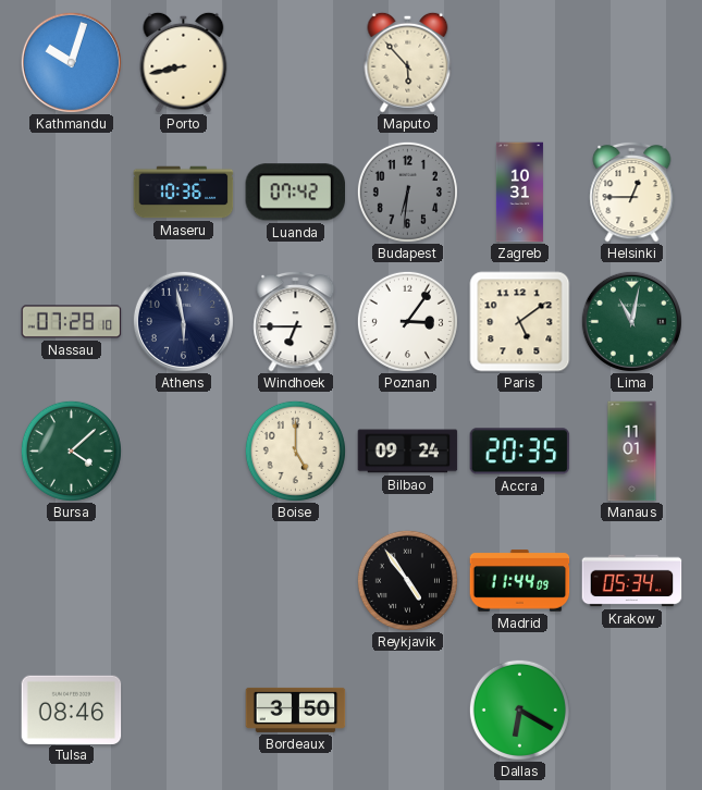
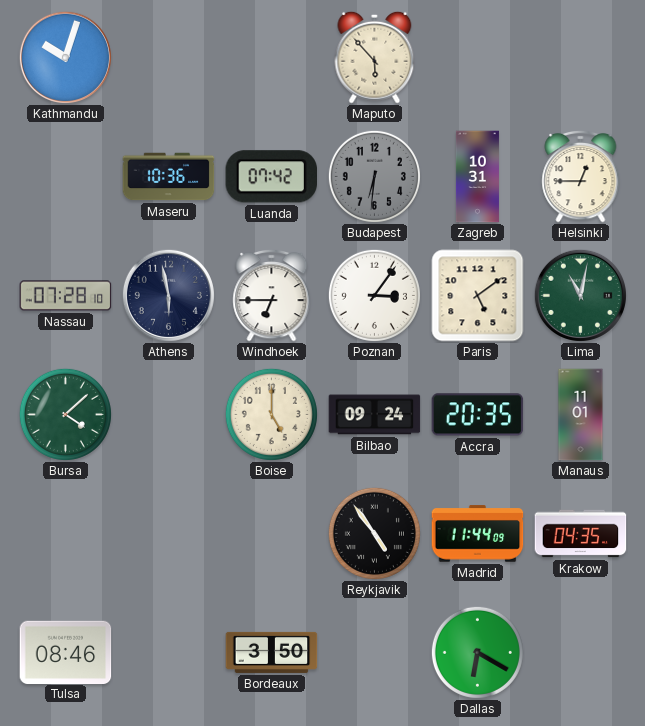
Porto: 8:43 -> none
Krakow: 05:34 -> 04:35
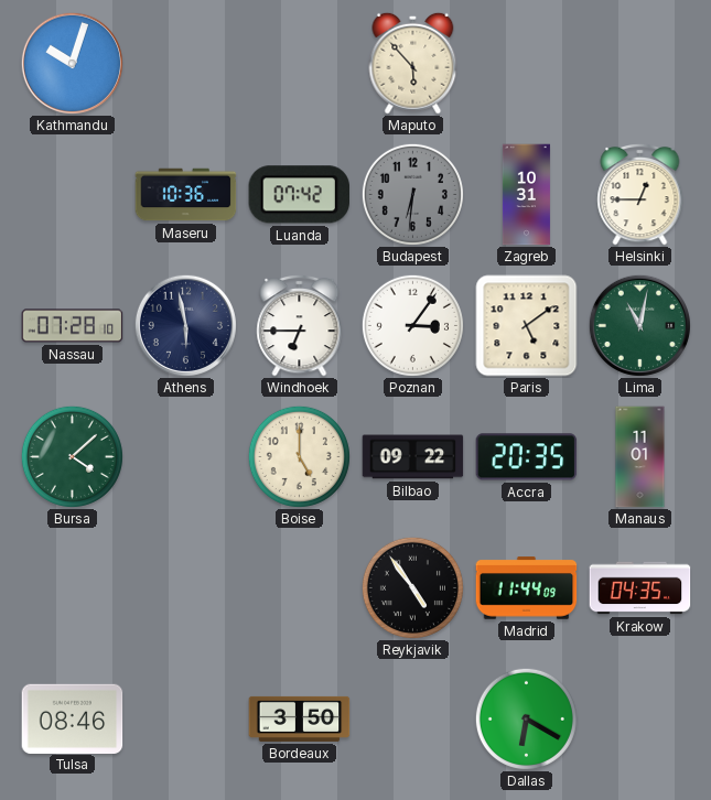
Bilbao: 09:24 -> 09:22
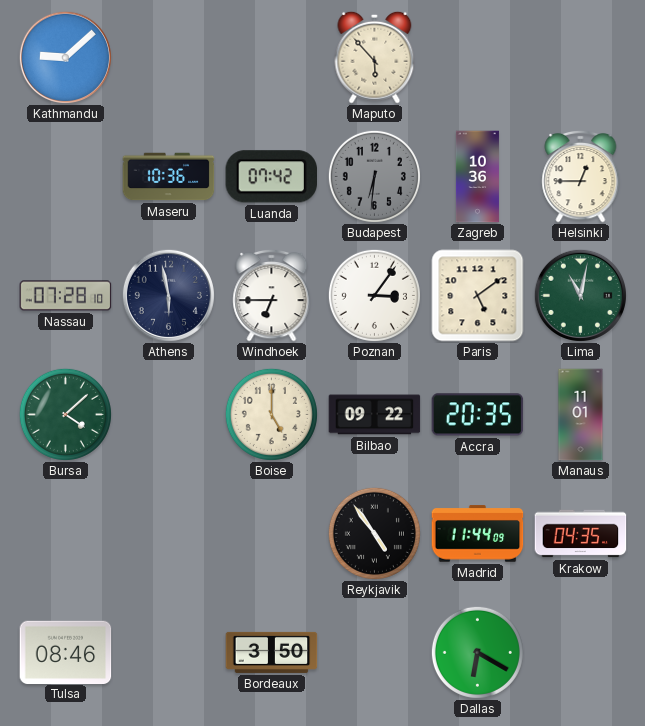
Kathmandu: 10:03 -> 9:08
Zagreb: 10:31 -> 10:36
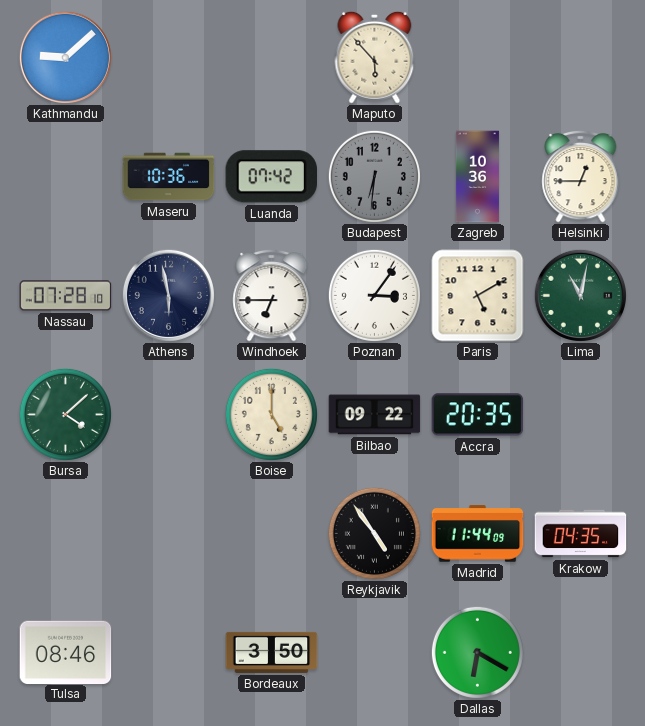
Paris: 5:09 -> 5:10
Manaus: 11:01 -> none
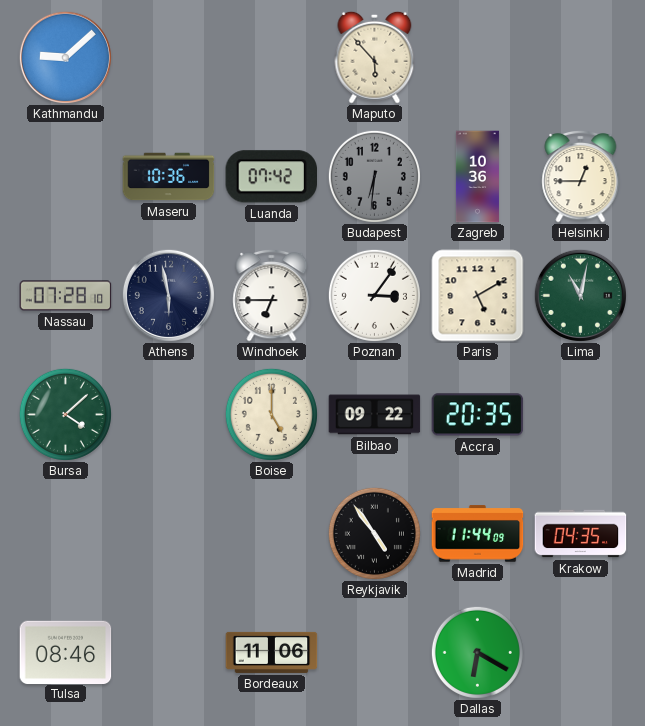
Bordeaux: 3:50 -> 11:06
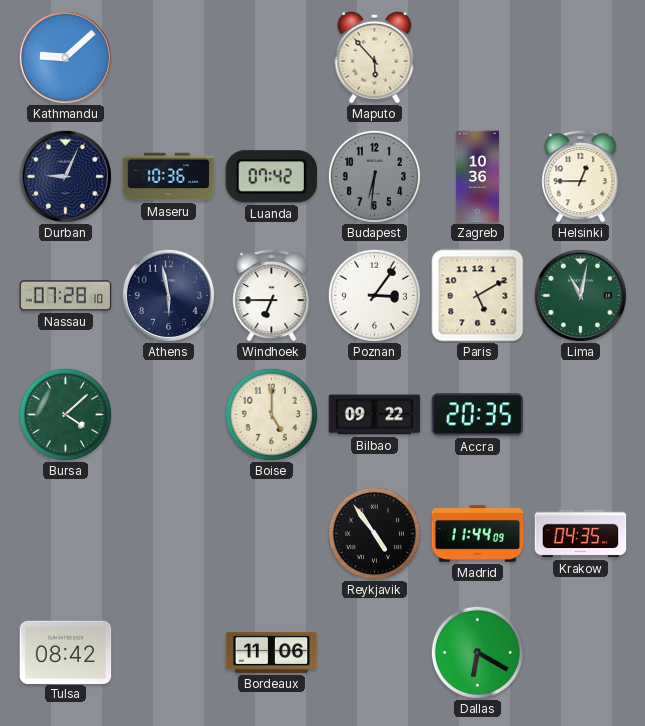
Durban: none -> 9:04
Tulsa: 08:46 -> 08:42
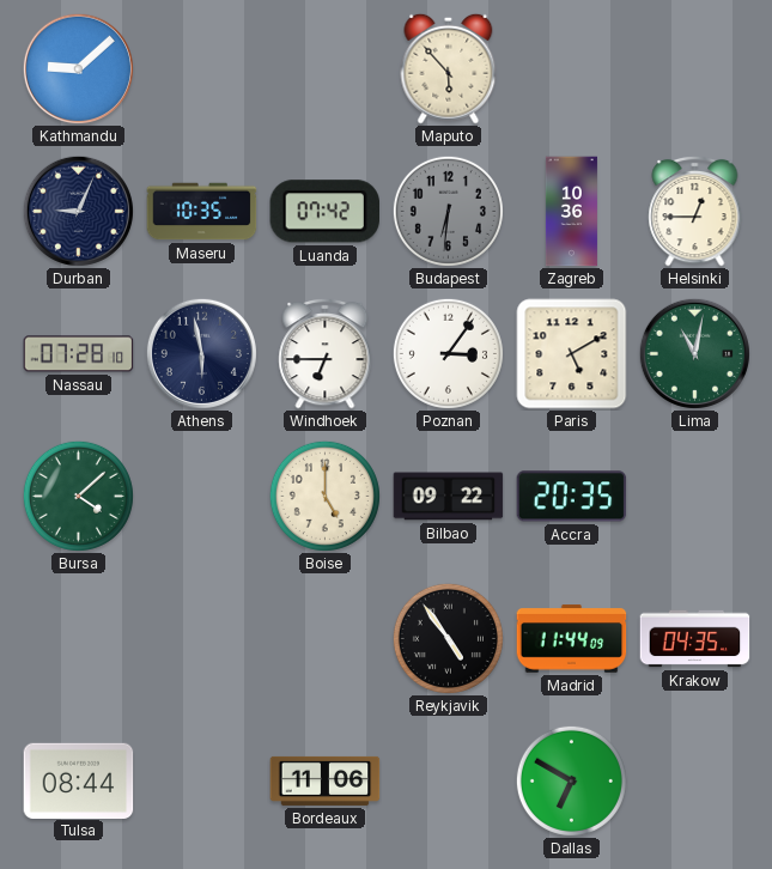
Maseru: 10:36 -> 10:35
Tulsa: 08:42 -> 08:44
Dallas: 6:20 -> 6:50
